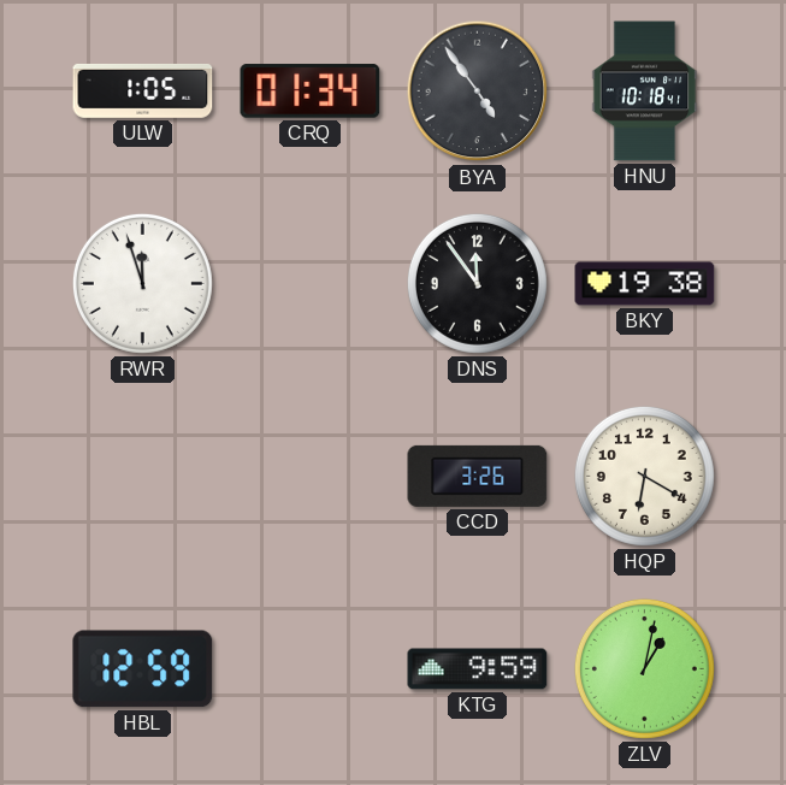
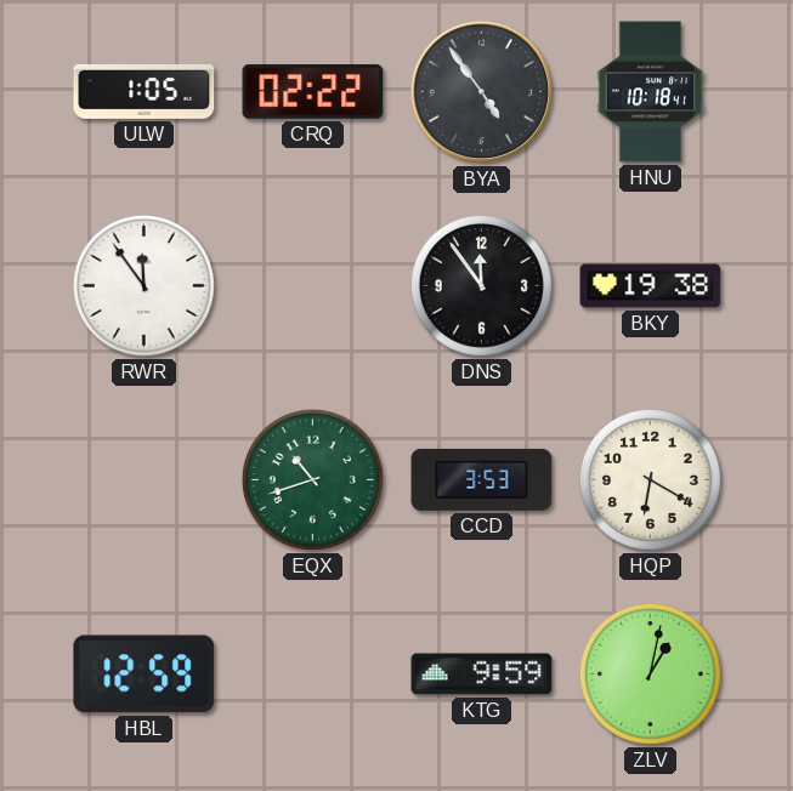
CRQ: 01:34 -> 02:22
RWR: 11:57 -> 11:54
EQX: none -> 10:42
CCD: 3:26 -> 3:53
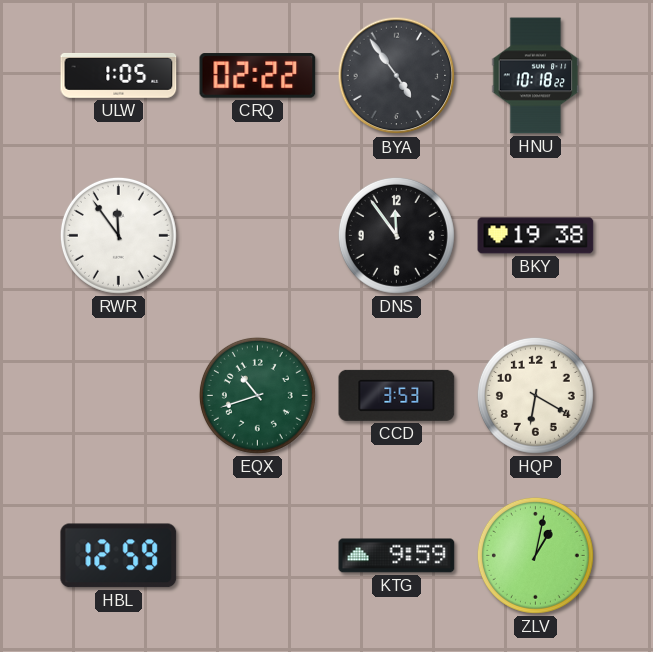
HNU: 10:18:41 -> 10:18:22
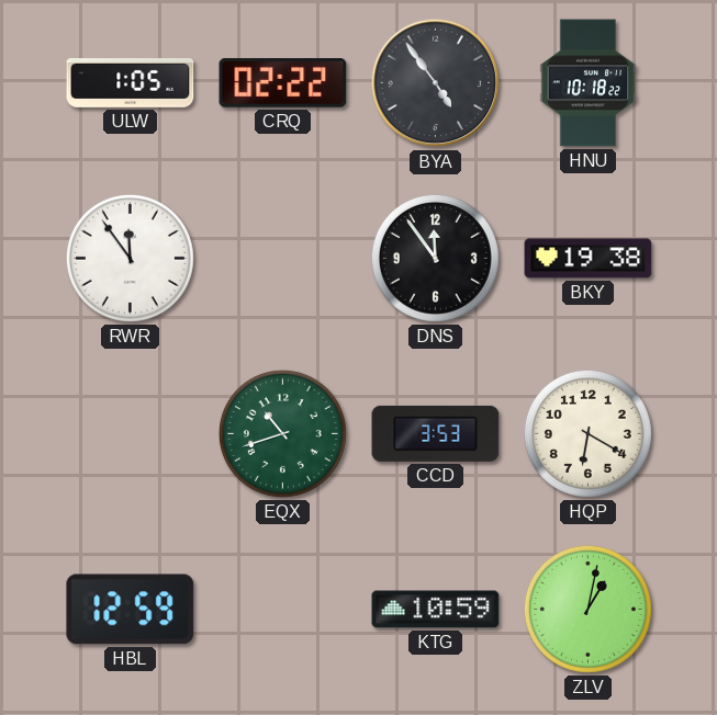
KTG: 9:59 -> 10:59
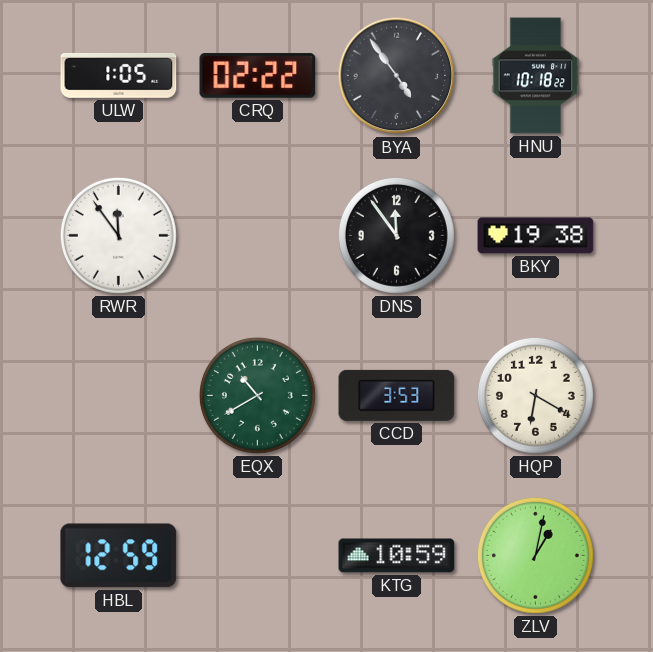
EQX: 10:42 -> 10:40
